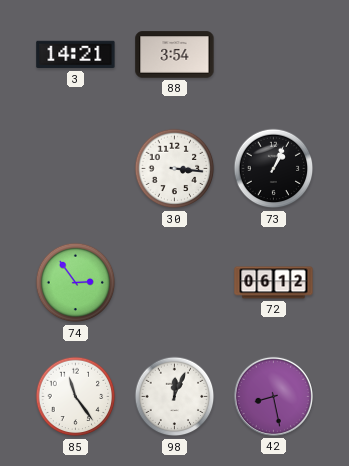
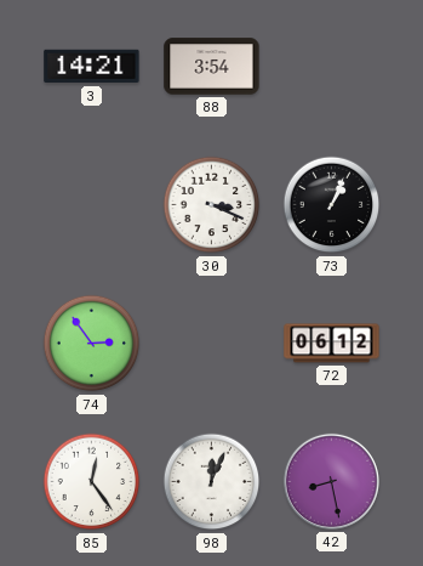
30: 3:16 -> 3:19
85: 11:24 -> 12:24
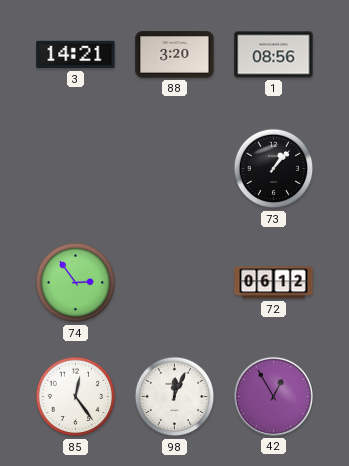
88: 3:54 -> 3:20
1: none -> 08:56
30: 3:19 -> none
73: 1:04 -> 1:07
42: 8:28 -> 12:55
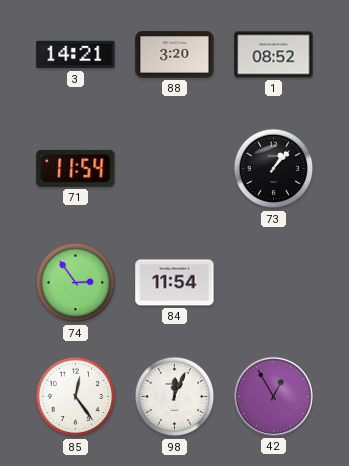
1: 08:56 -> 08:52
71: none -> 11:54
84: none -> 11:54
72: 06:12 -> none
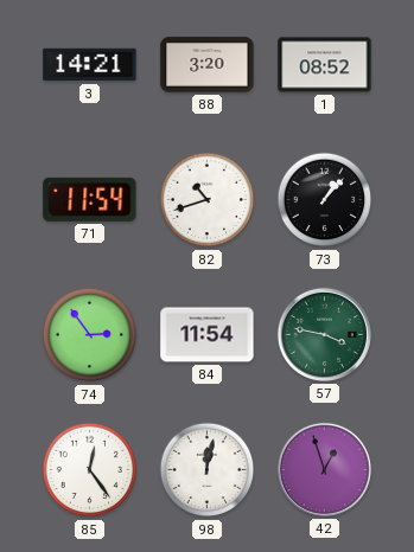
82: none -> 10:42
57: none -> 3:47
98: 12:04 -> 12:02
42: 12:55 -> 12:57
